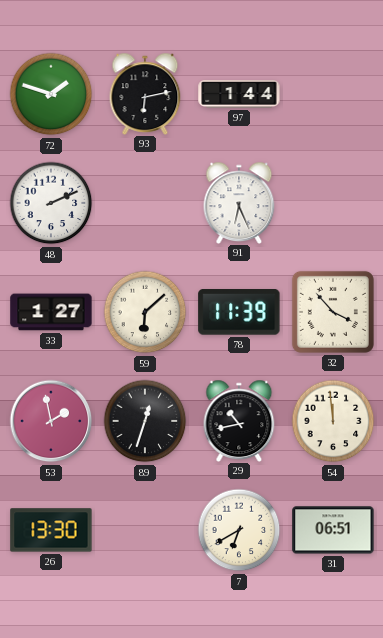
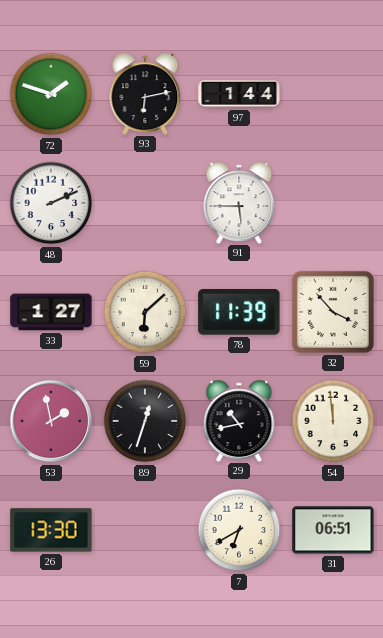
91: 6:26 -> 5:45
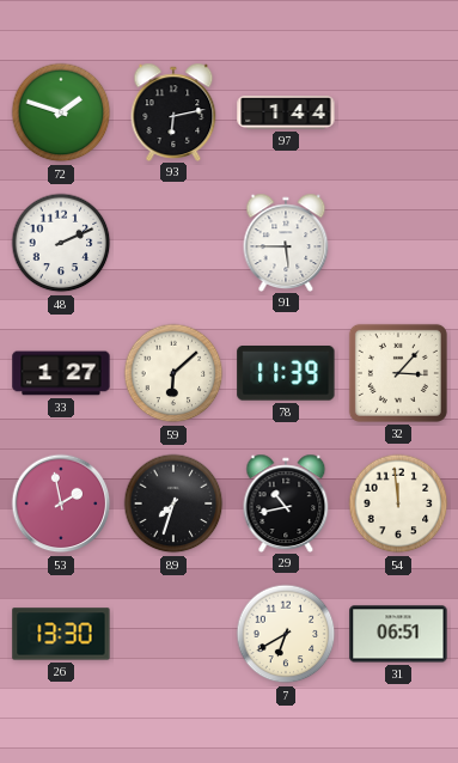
32: 3:53 -> 3:07
89: 12:33 -> 7:33
